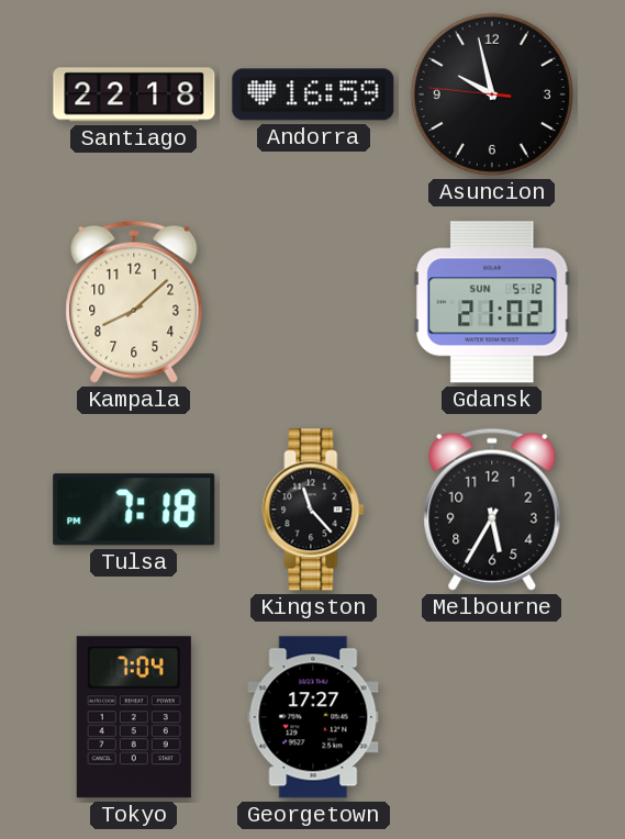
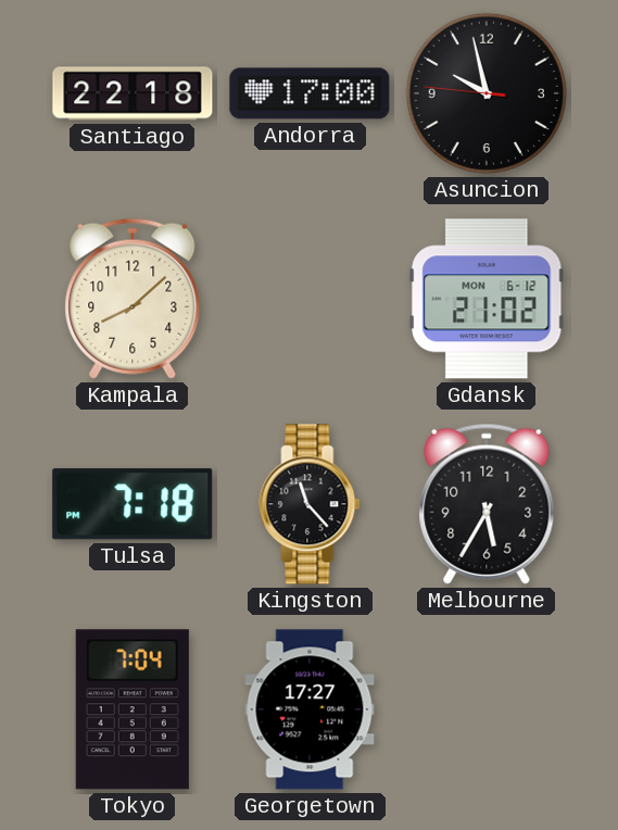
Andorra: 16:59 -> 17:00
Gdansk date: SUN 5-12 -> MON 6-12
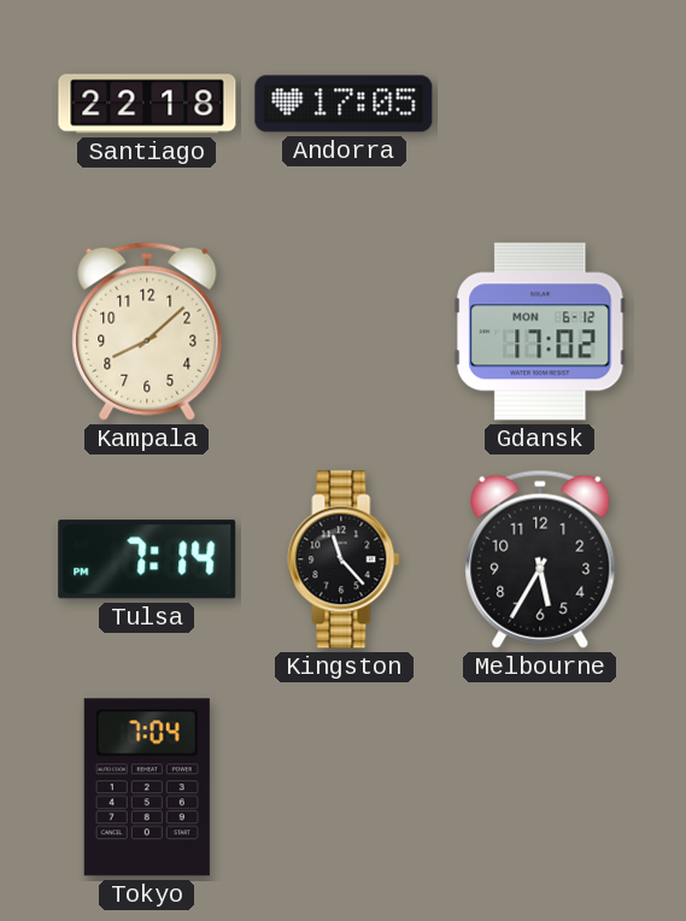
Andorra: 17:00 -> 17:05
Asuncion: 9:57 -> none
Gdansk: 21:02 -> 17:02
Tulsa: 7:18 -> 7:14
Georgetown: 17:27 -> none
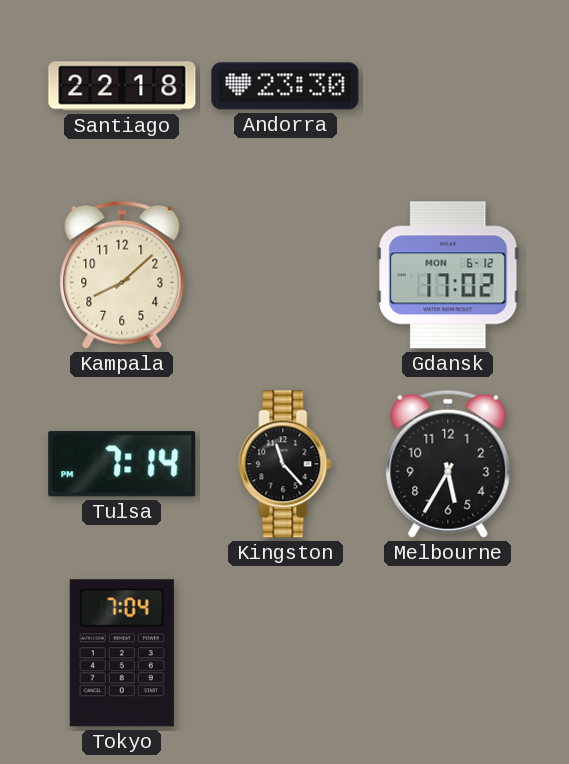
Andorra: 17:05 -> 23:30
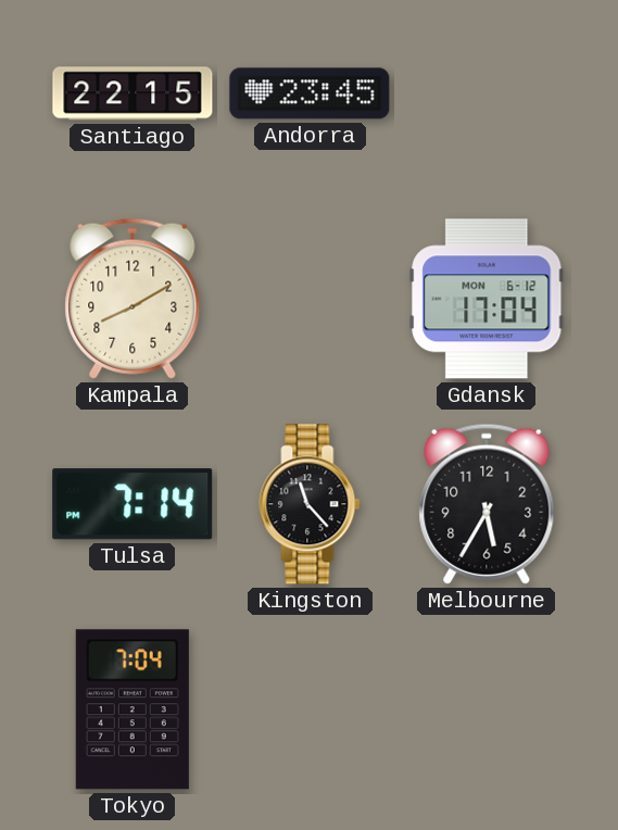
Santiago: 22:18 -> 22:15
Andorra: 23:30 -> 23:45
Kampala: 8:08 -> 8:10
Gdansk: 17:02 -> 17:04
